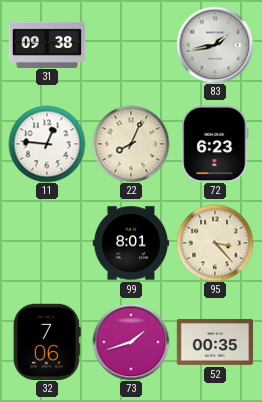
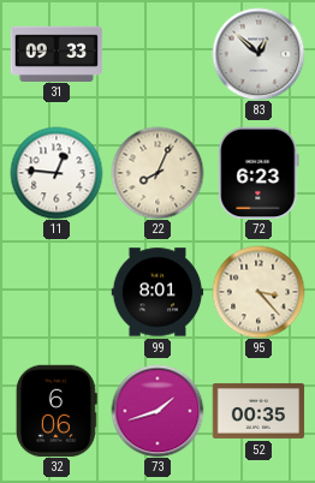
31: 09:38 -> 09:33
83: 1:43 -> 12:52
32: 7:06 -> 6:06
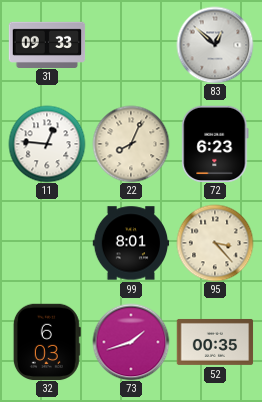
32: 6:06 -> 6:03
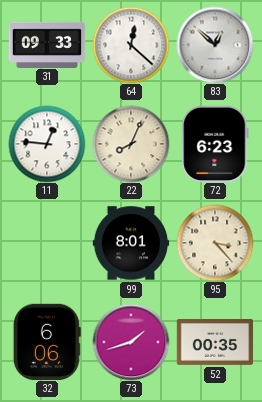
64: none -> 12:22
32: 6:03 -> 6:06
